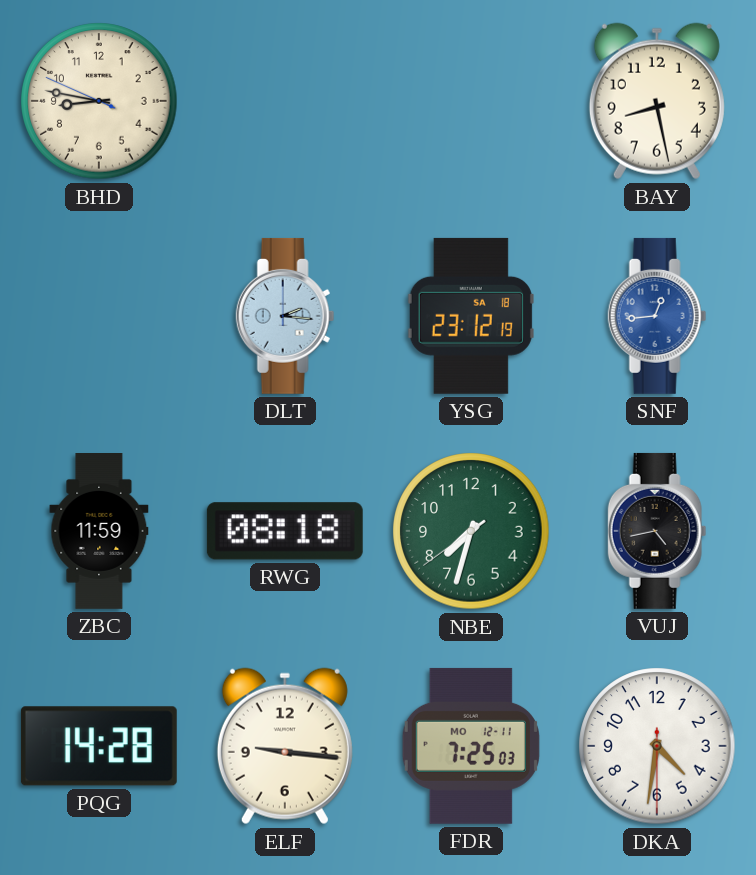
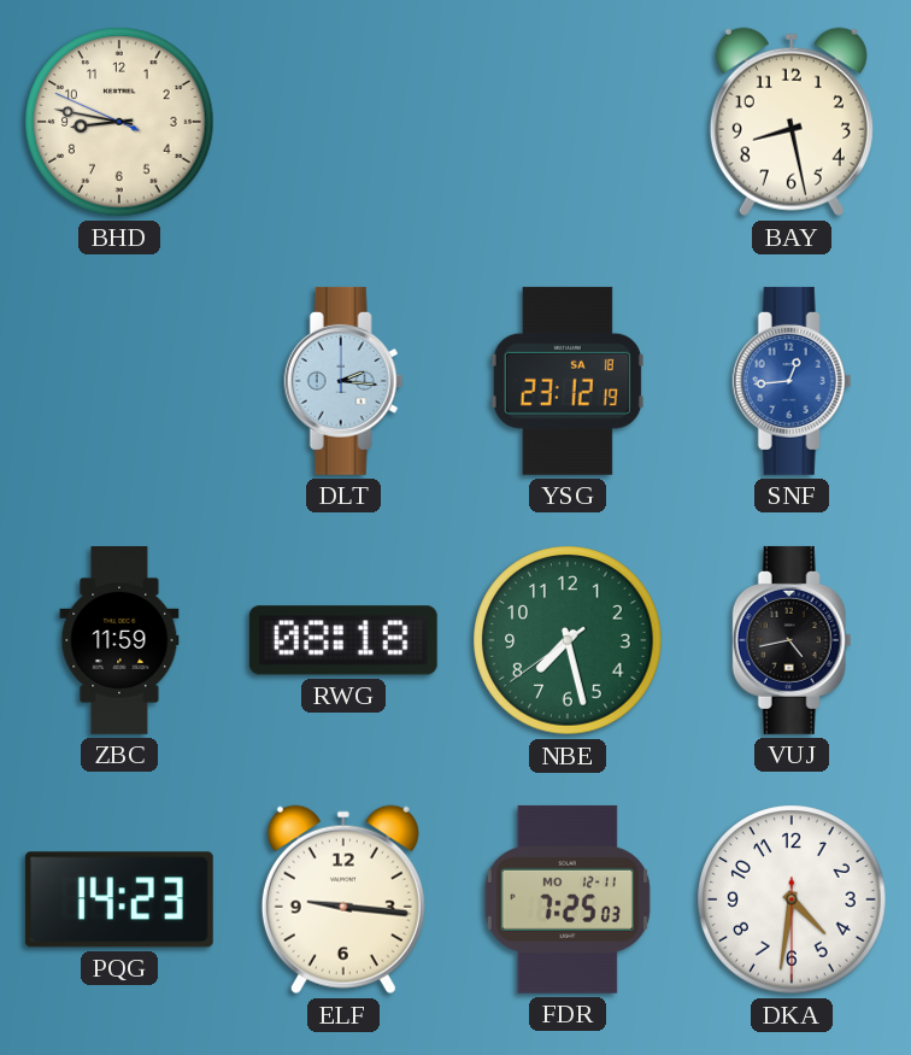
NBE: 7:32 -> 7:27
PQG: 14:28 -> 14:23
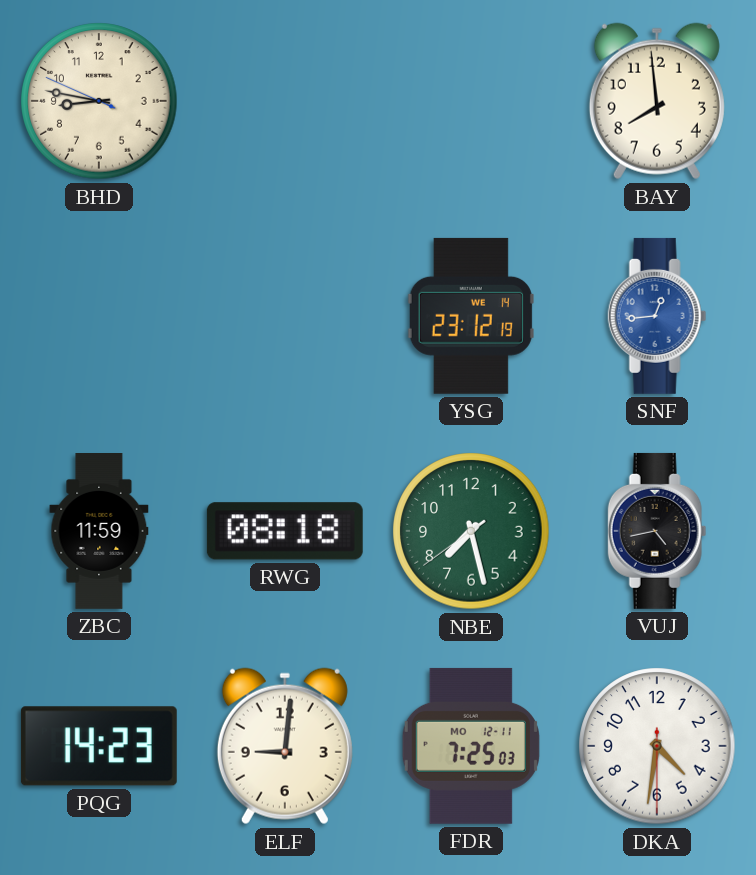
BAY: 8:28 -> 7:59
DLT: 2:16 -> none
YSG date: SA 18 -> WE 14
ELF: 9:16 -> 9:01
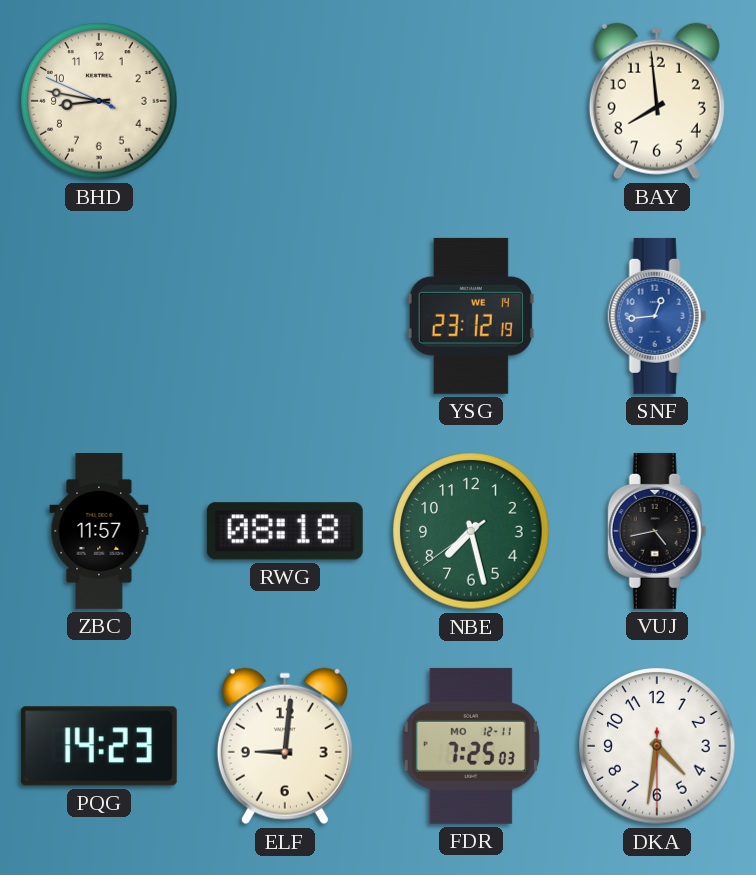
ZBC: 11:59 -> 11:57
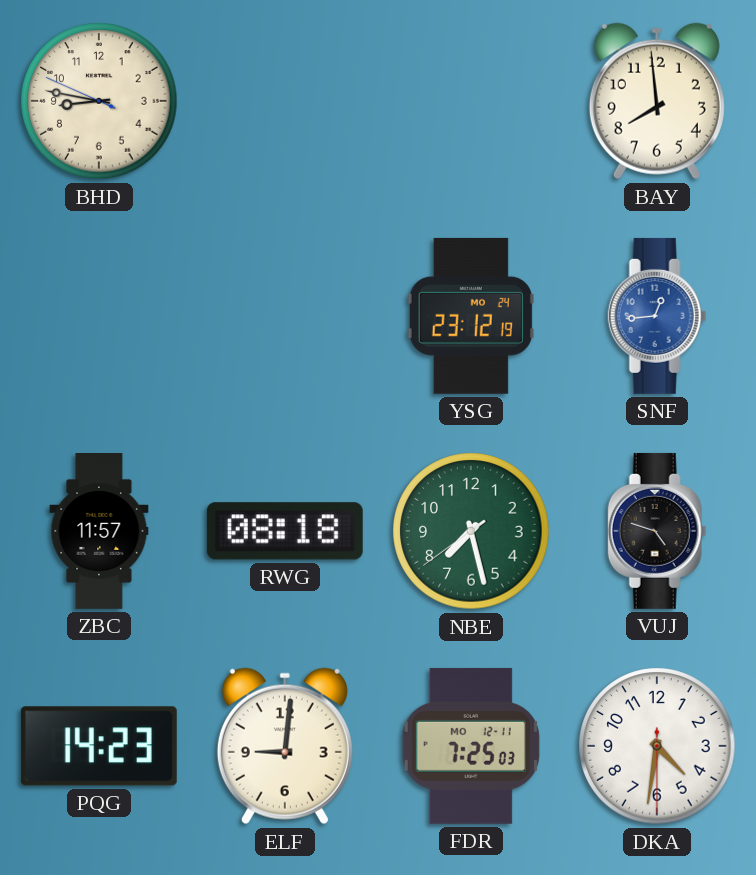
YSG date: WE 14 -> MO 24
VUJ: 4:43 -> 4:48
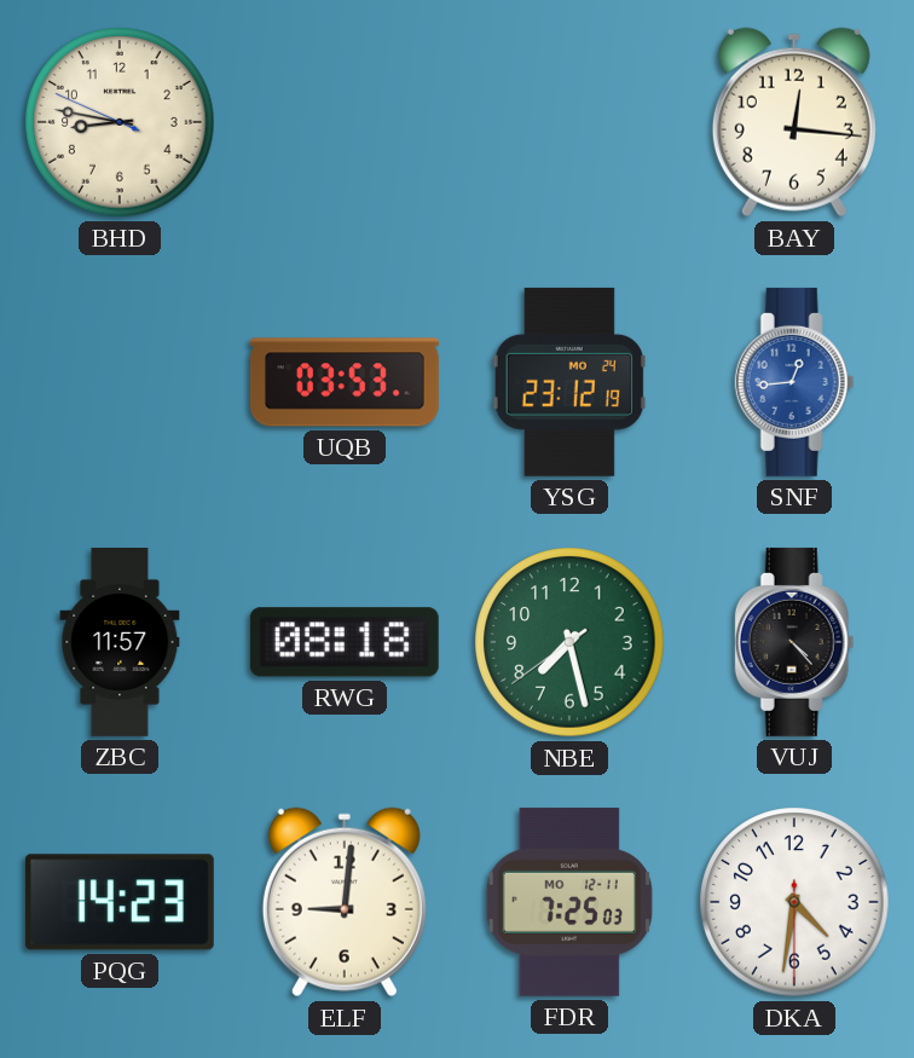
BAY: 7:59 -> 12:16
UQB: none -> 03:53
VUJ: 4:48 -> 4:23
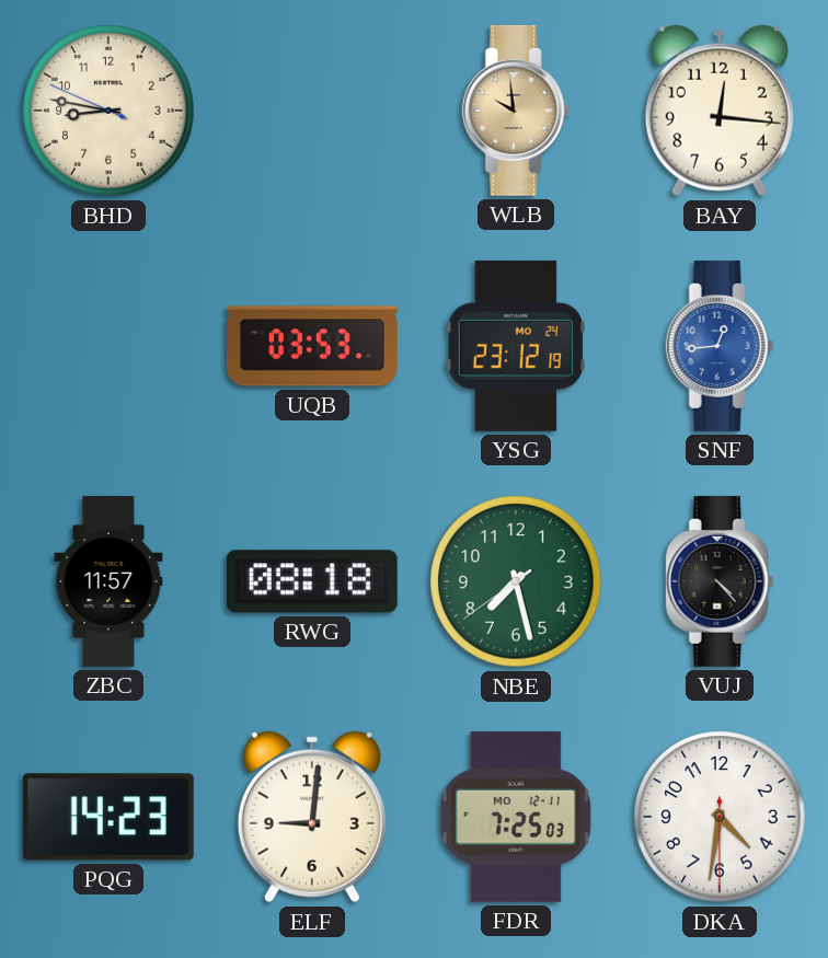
WLB: none -> 9:59
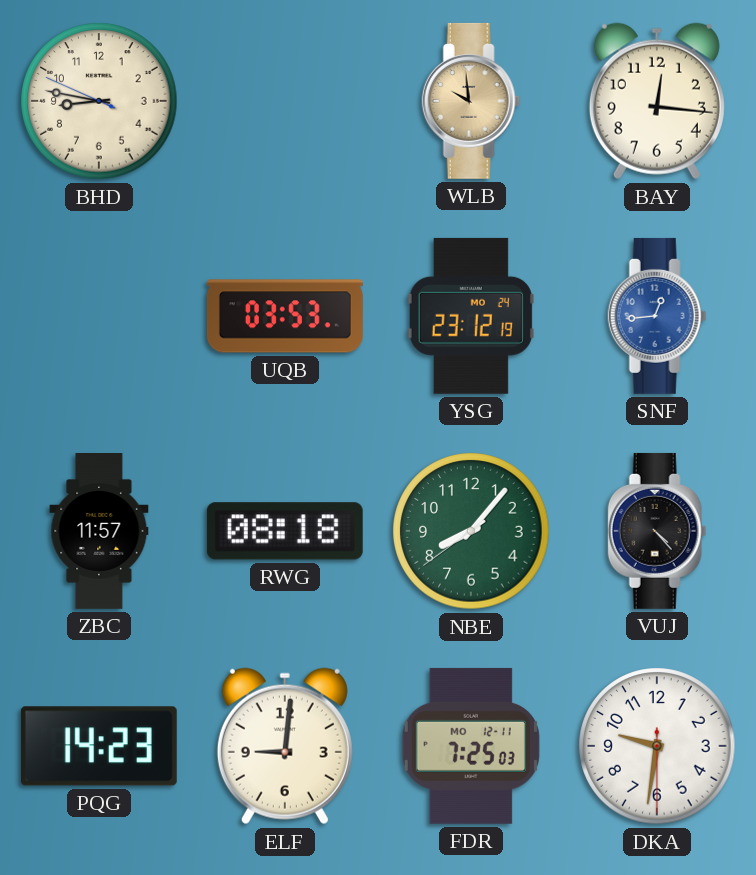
NBE: 7:27 -> 8:06
DKA: 4:31 -> 9:31
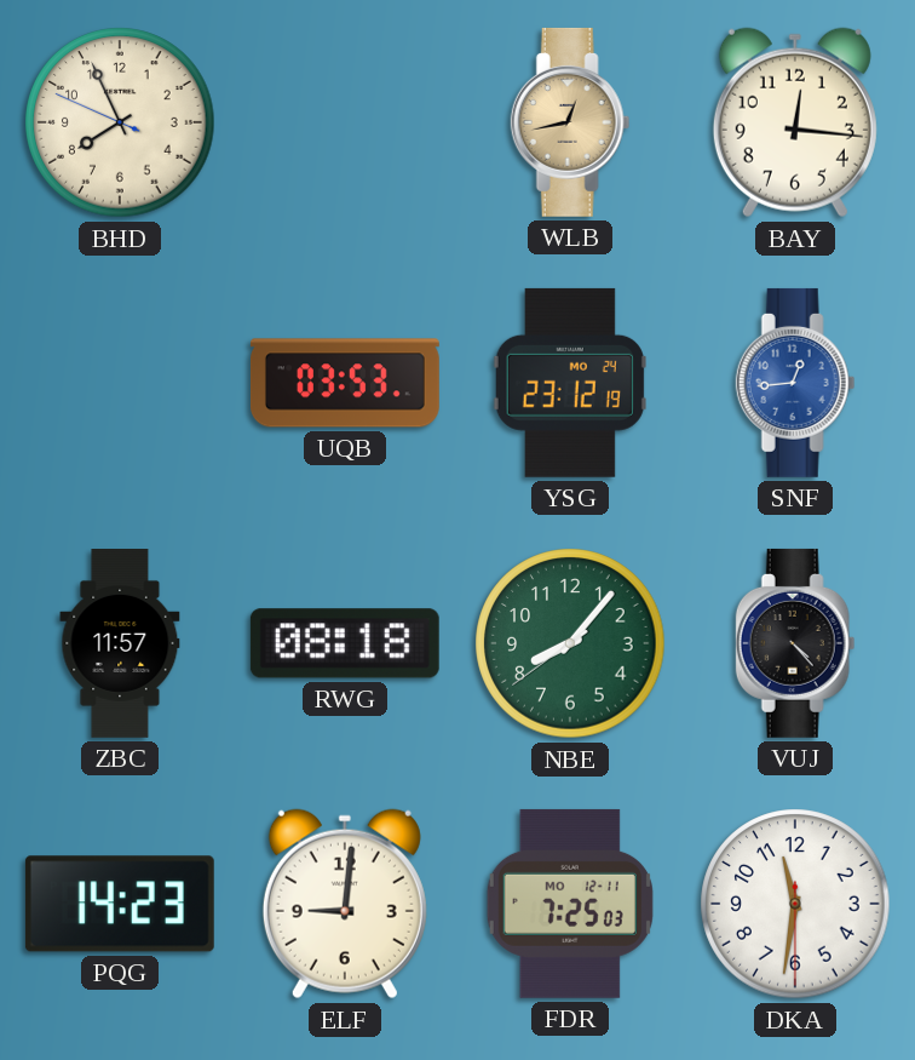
BHD: 8:46 -> 7:55
WLB: 9:59 -> 12:43
DKA: 9:31 -> 11:31
